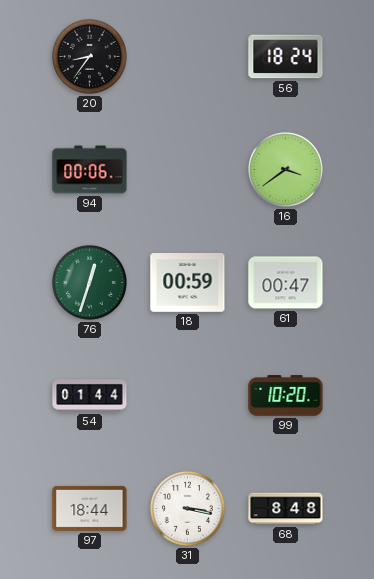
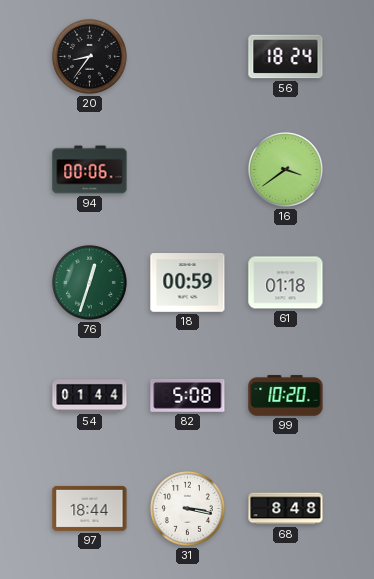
61: 00:47 -> 01:18
82: none -> 5:08
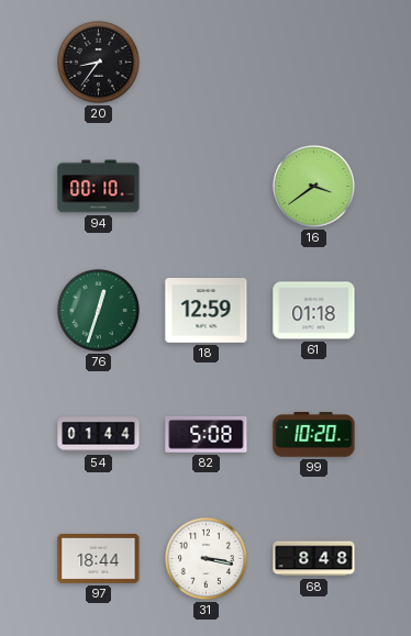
56: 18:24 -> none
94: 00:06 -> 00:10
18: 00:59 -> 12:59
